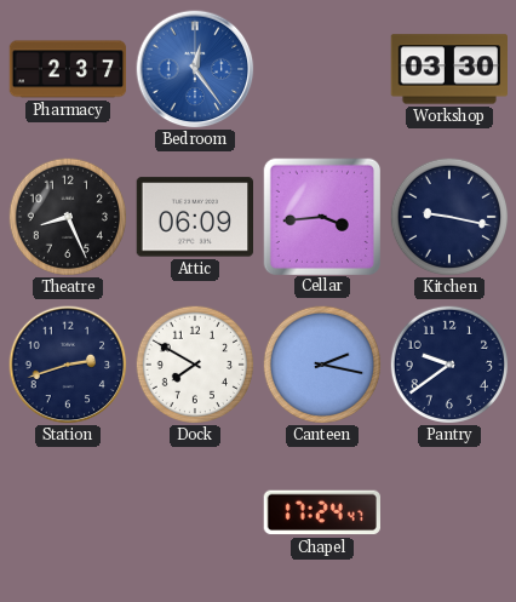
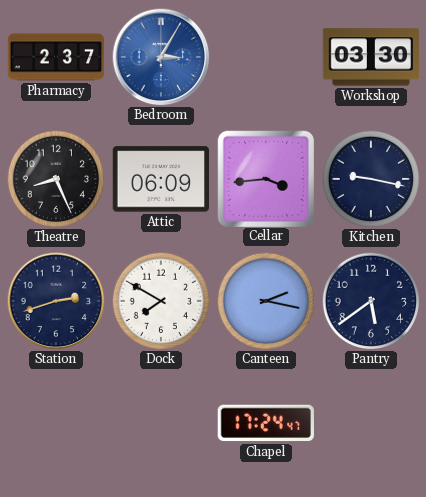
Bedroom: 12:24 -> 3:05
Pantry: 9:39 -> 5:39
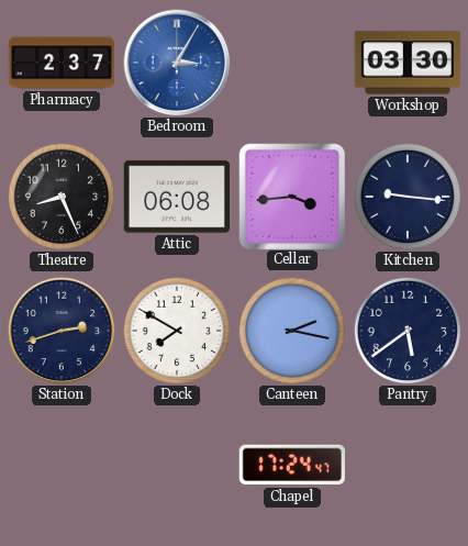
Attic: 06:09 -> 06:08
Kitchen: 9:17 -> 9:16
